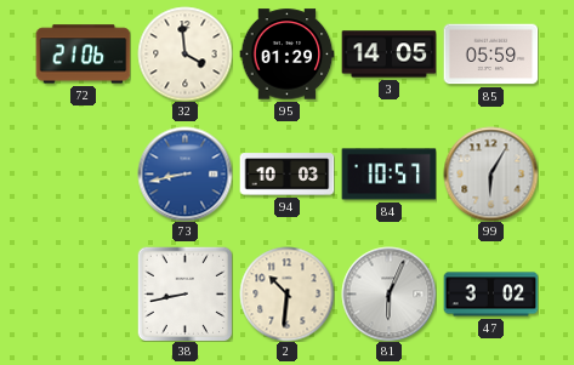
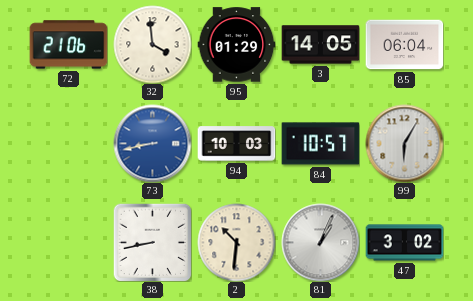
85: 05:59 -> 06:04
81: 6:04 -> 1:04
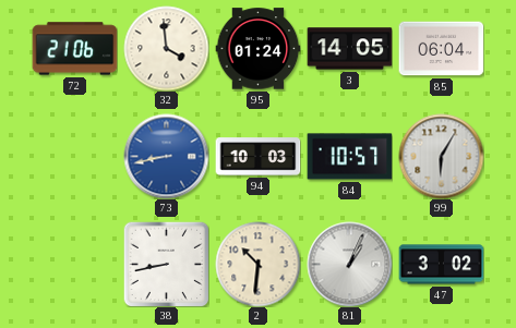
95: 01:29 -> 01:24
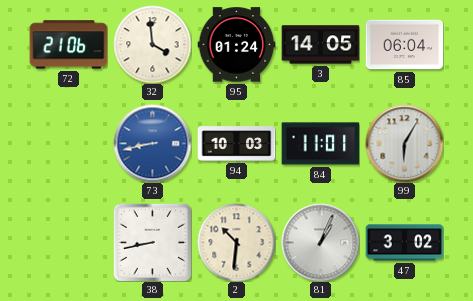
84: 10:57 -> 11:01
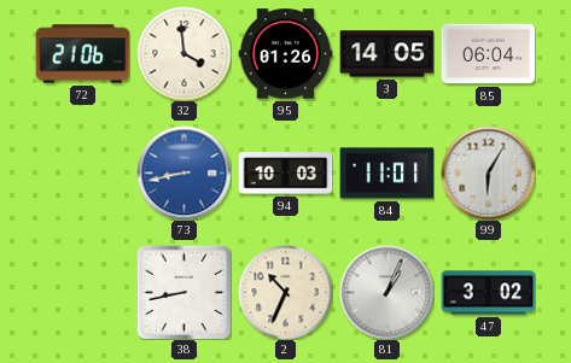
95: 01:24 -> 01:26
2: 10:31 -> 10:34
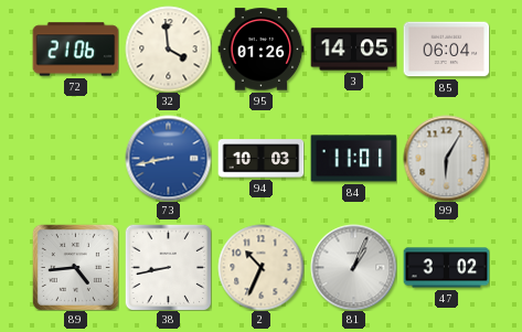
89: none -> 4:44
